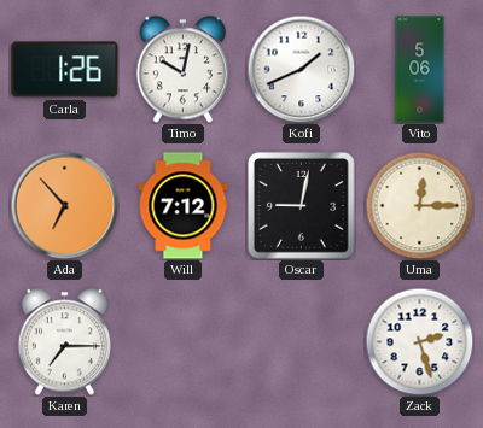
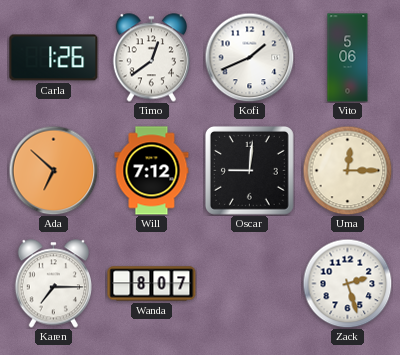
Timo: 10:02 -> 12:39
Ada: 6:53 -> 6:52
Oscar: 9:02 -> 9:01
Wanda: none -> 8:07
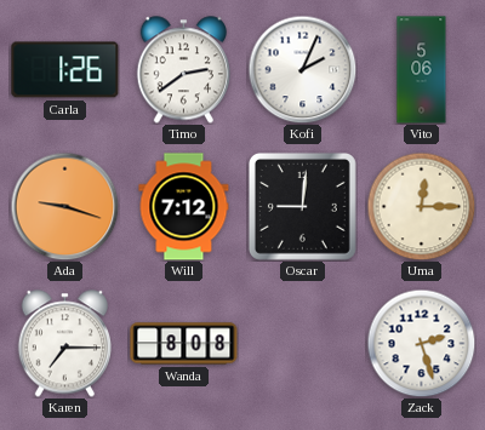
Timo: 12:39 -> 2:39
Kofi: 1:41 -> 2:04
Ada: 6:52 -> 9:18
Wanda: 8:07 -> 8:08
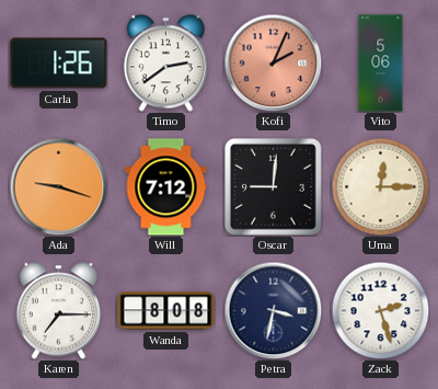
Kofi dial: white -> salmon
Petra: none -> 3:32
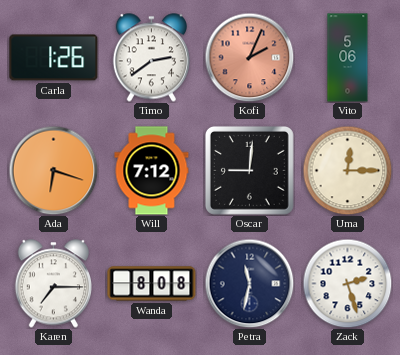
Ada: 9:18 -> 6:18
Petra: 3:32 -> 11:32
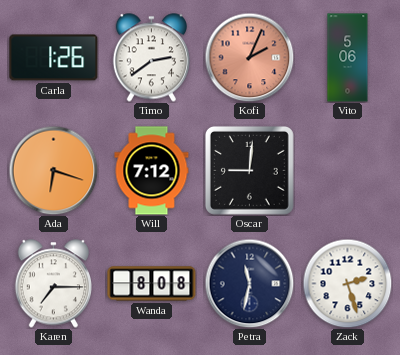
Uma: 12:15 -> none
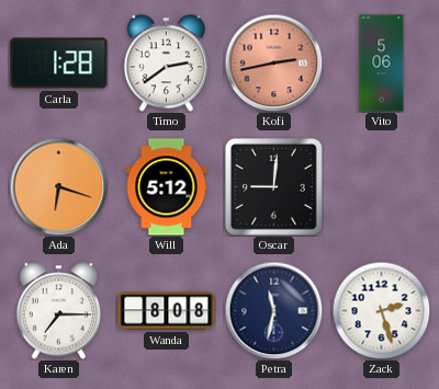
Carla: 1:26 -> 1:28
Kofi: 2:04 -> 2:43
Will: 7:12 -> 5:12
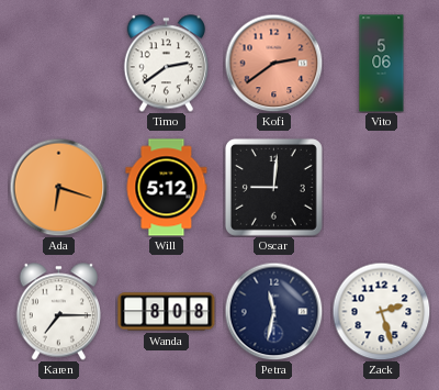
Carla: 1:28 -> none
Kofi: 2:43 -> 2:39
